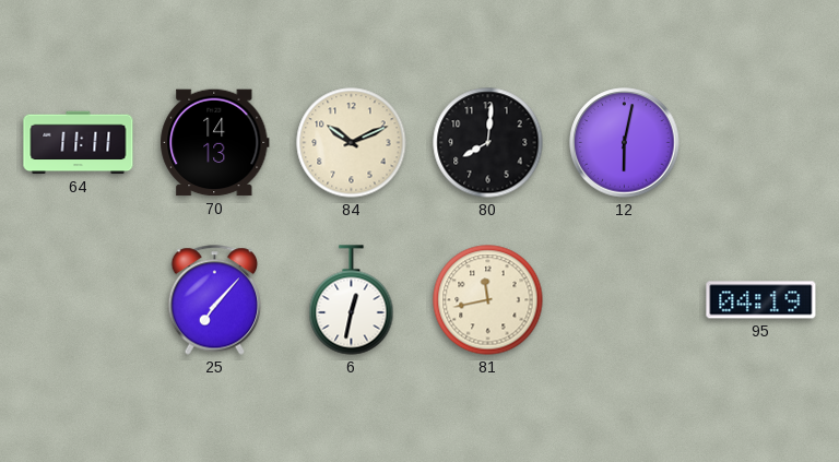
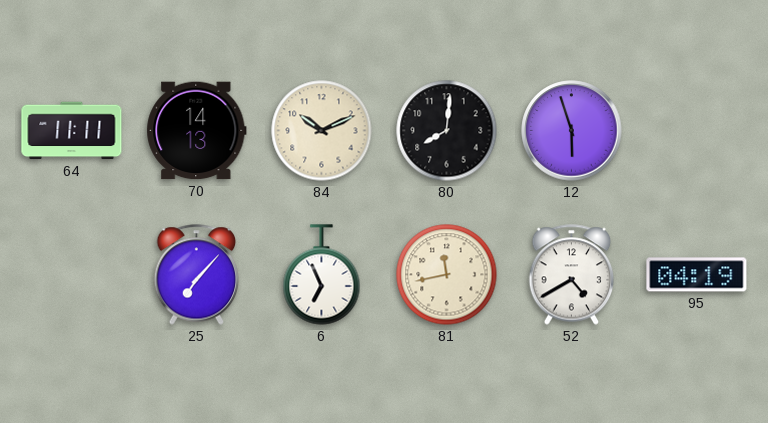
12: 6:02 -> 5:57
6: 12:32 -> 6:56
52: none -> 4:40
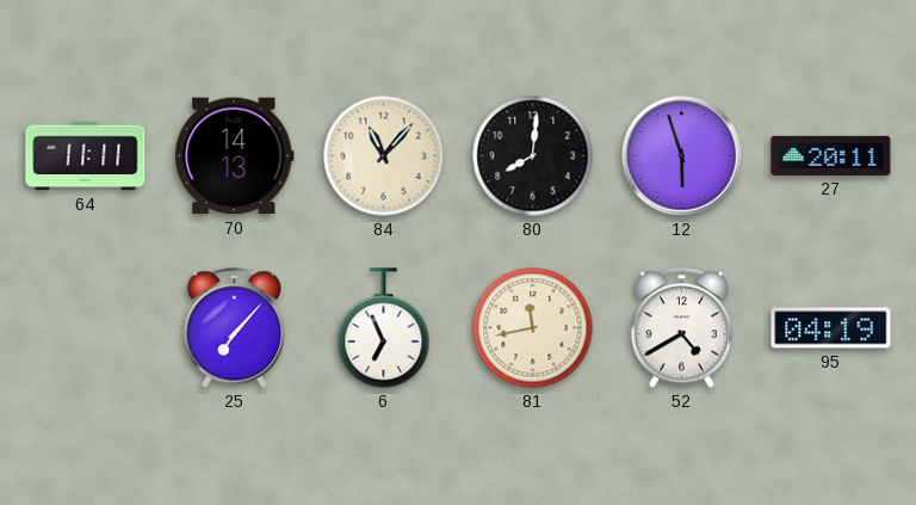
84: 10:11 -> 11:07
27: none -> 20:11
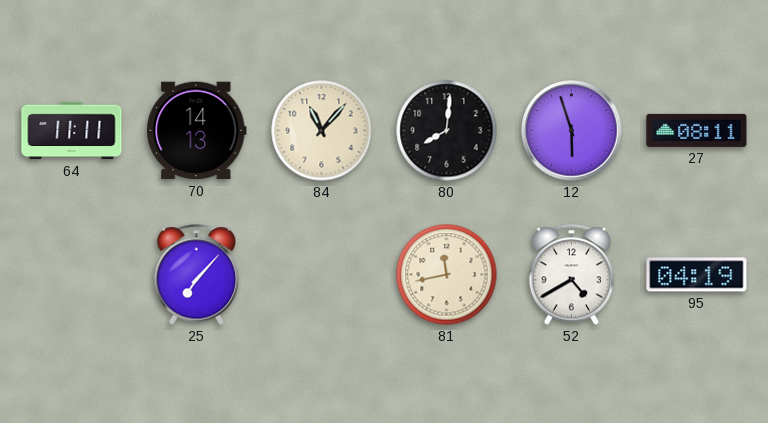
27: 20:11 -> 08:11
6: 6:56 -> none
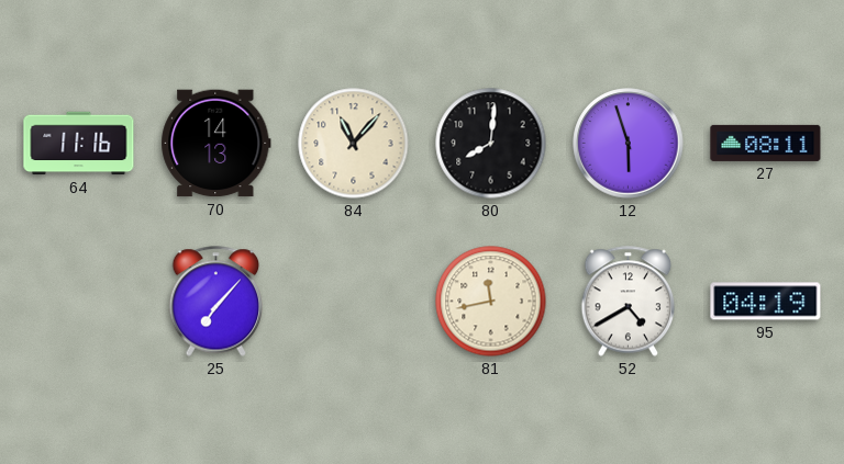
64: 11:11 -> 11:16
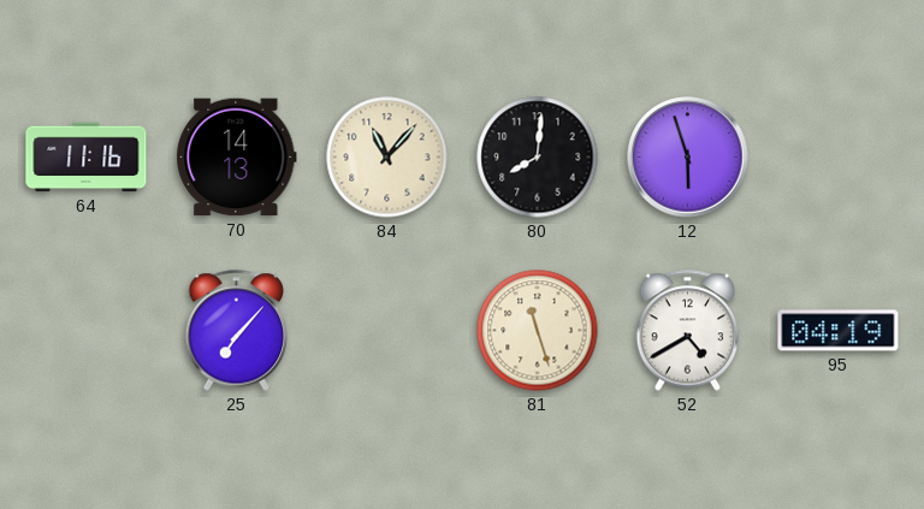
27: 08:11 -> none
81: 11:43 -> 11:27
